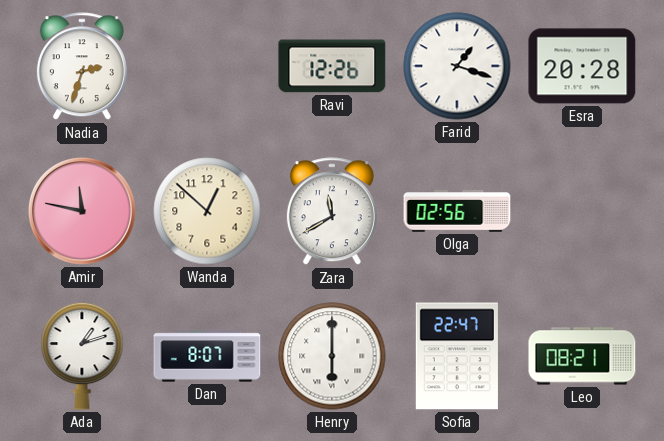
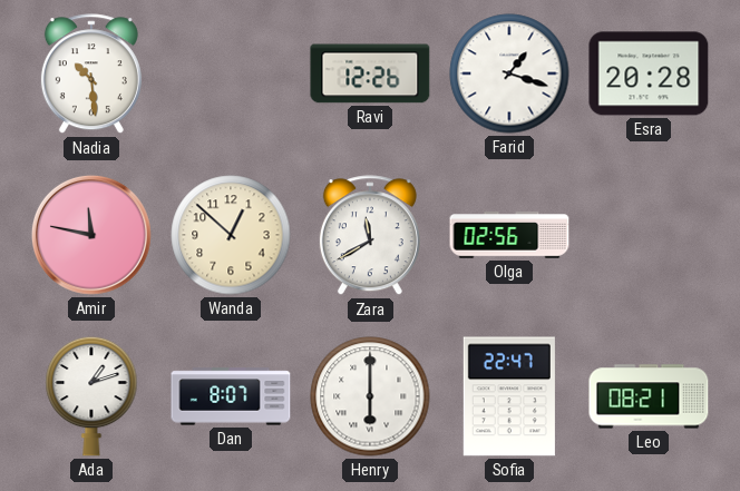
Nadia: 2:33 -> 10:29
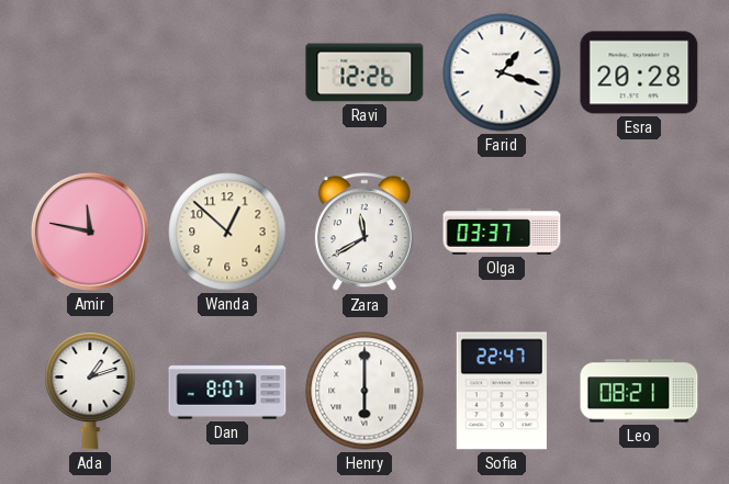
Nadia: 10:29 -> none
Olga: 02:56 -> 03:37
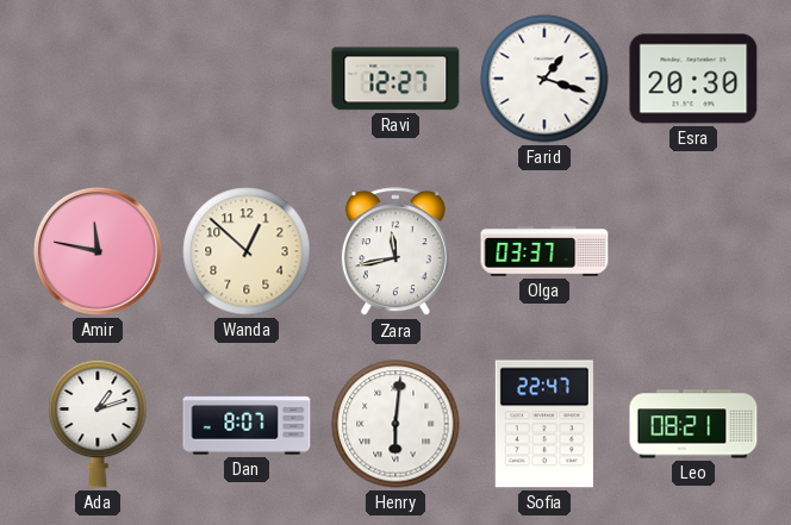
Ravi: 12:26 -> 12:27
Esra: 20:28 -> 20:30
Zara: 11:40 -> 11:43
Henry: 6:00 -> 6:01
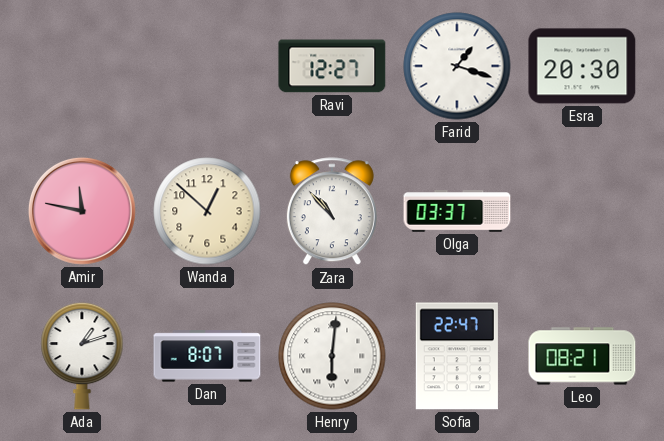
Zara: 11:43 -> 10:53
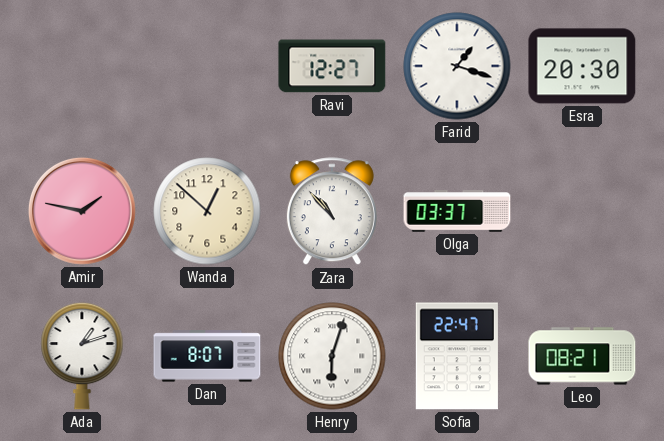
Amir: 11:47 -> 1:47
Henry: 6:01 -> 6:03
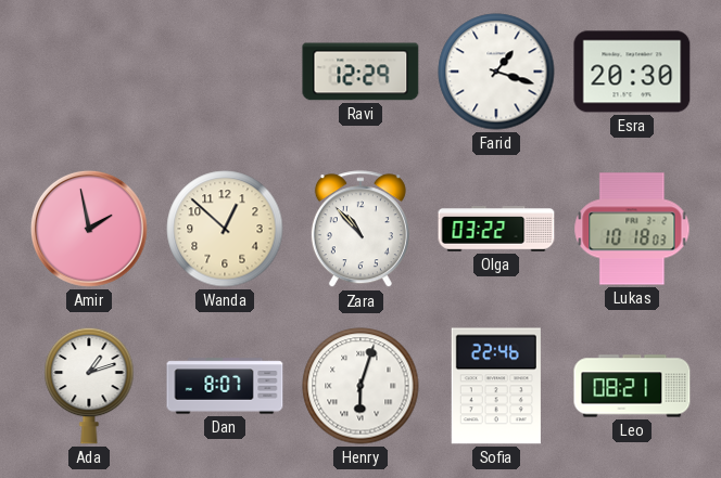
Ravi: 12:27 -> 12:29
Amir: 1:47 -> 1:58
Olga: 03:37 -> 03:22
Lukas: none -> 10:18
Sofia: 22:47 -> 22:46
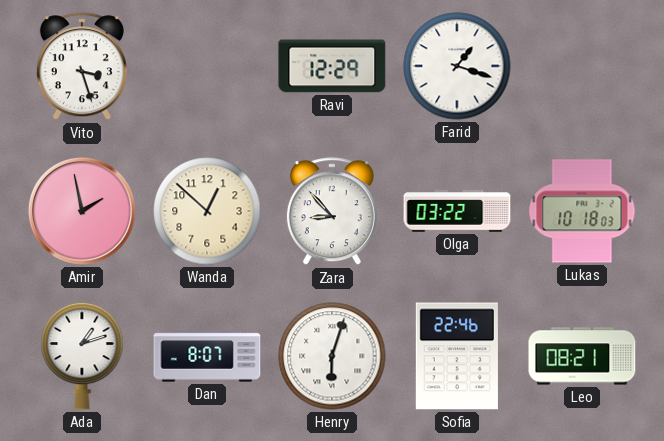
Vito: none -> 3:27
Esra: 20:30 -> none
Zara: 10:53 -> 8:53
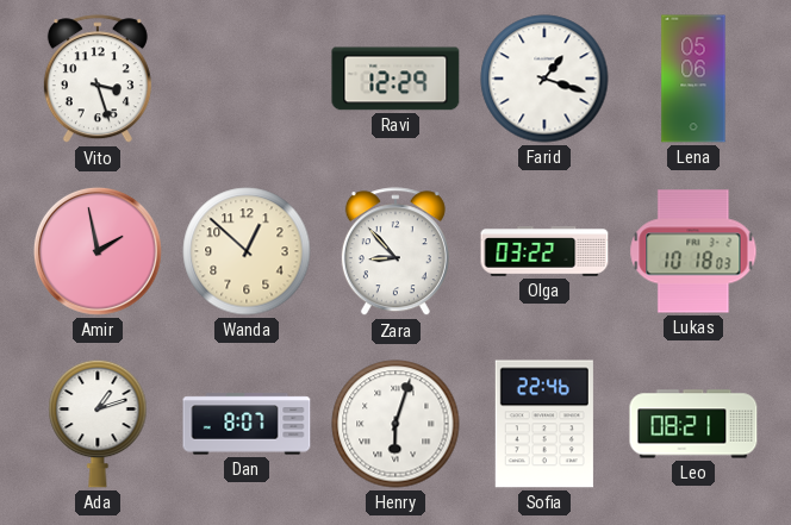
Lena: none -> 05:06
